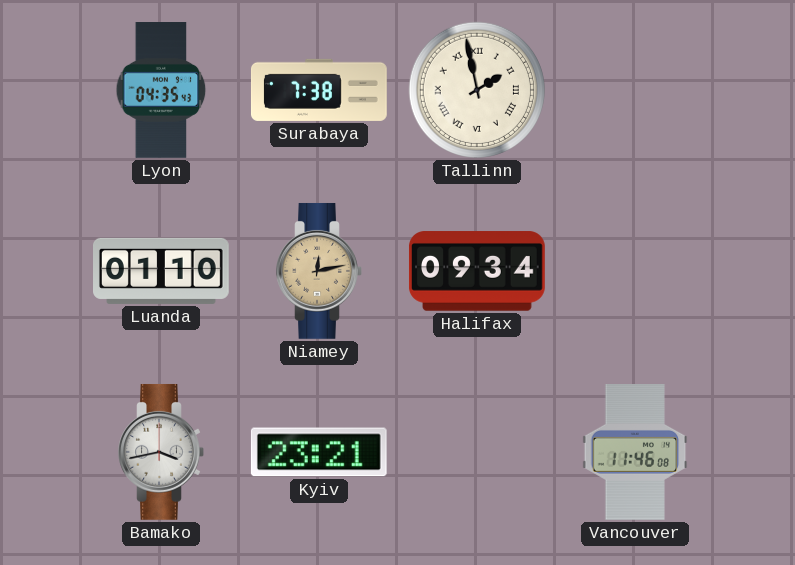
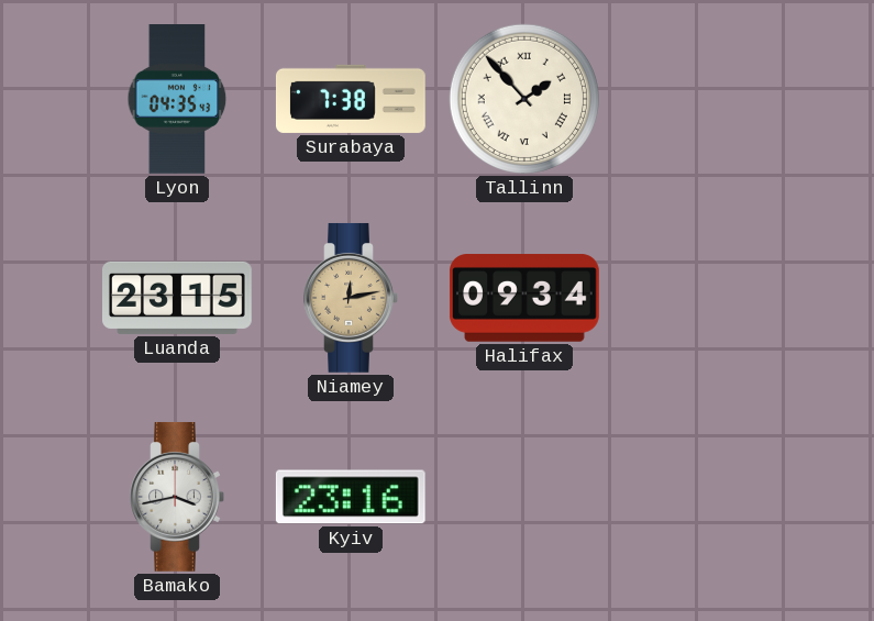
Tallinn: 1:58 -> 1:53
Luanda: 01:10 -> 23:15
Kyiv: 23:21 -> 23:16
Vancouver: 11:46 -> none
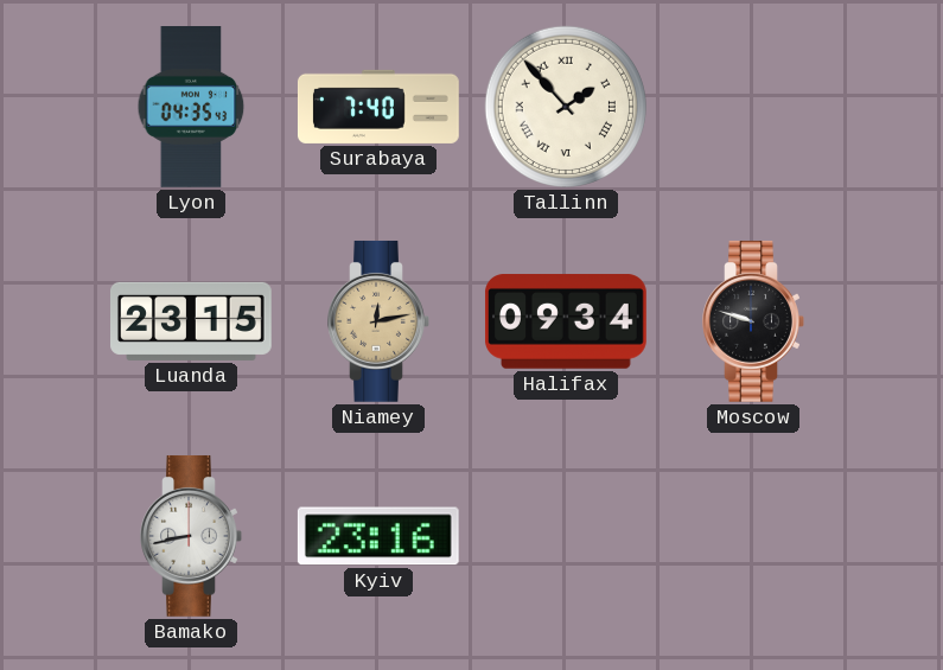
Surabaya: 7:38 -> 7:40
Moscow: none -> 9:48
Bamako: 3:43 -> 8:43
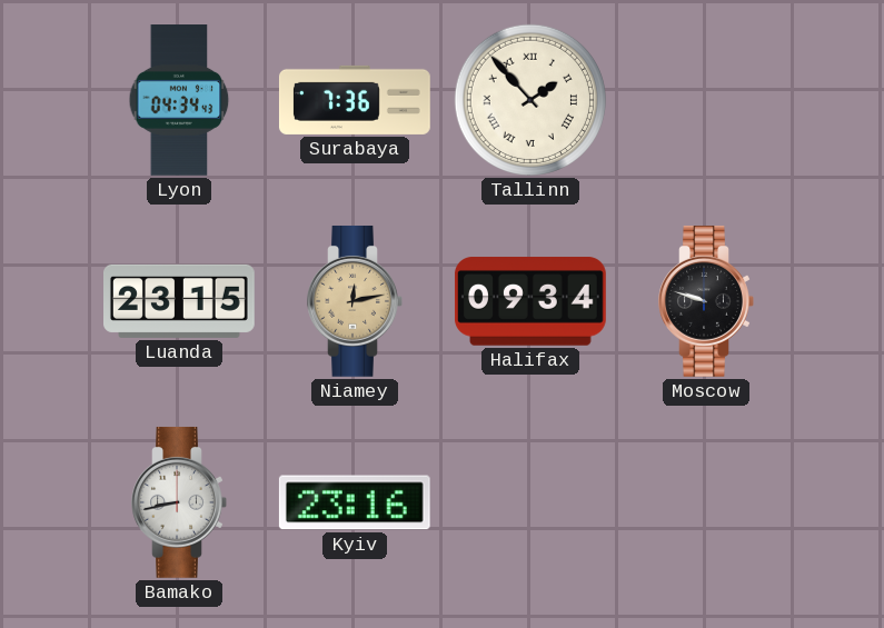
Lyon: 04:35 -> 04:34
Surabaya: 7:40 -> 7:36
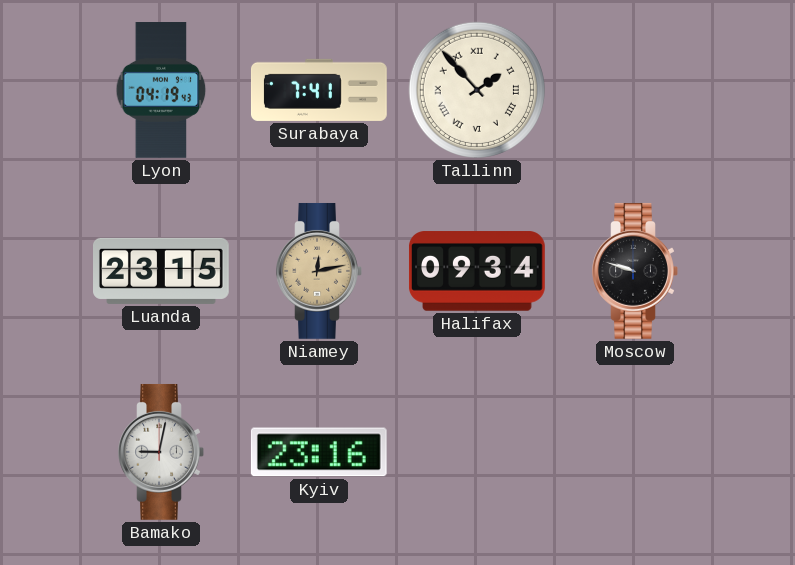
Lyon: 04:34 -> 04:19
Surabaya: 7:36 -> 7:41
Bamako: 8:43 -> 9:02
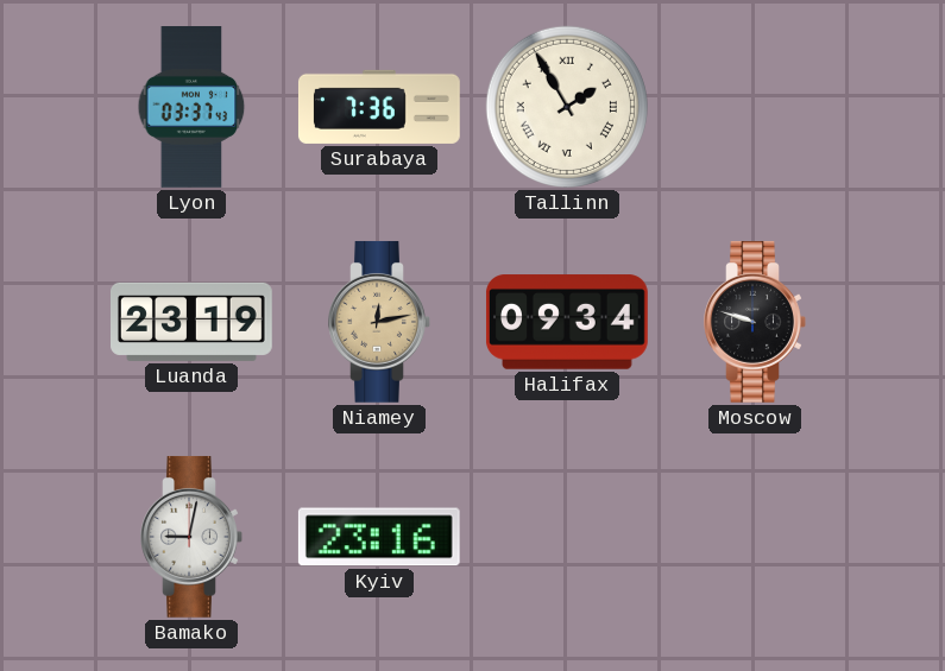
Lyon: 04:19 -> 03:37
Surabaya: 7:41 -> 7:36
Tallinn: 1:53 -> 1:55
Luanda: 23:15 -> 23:19
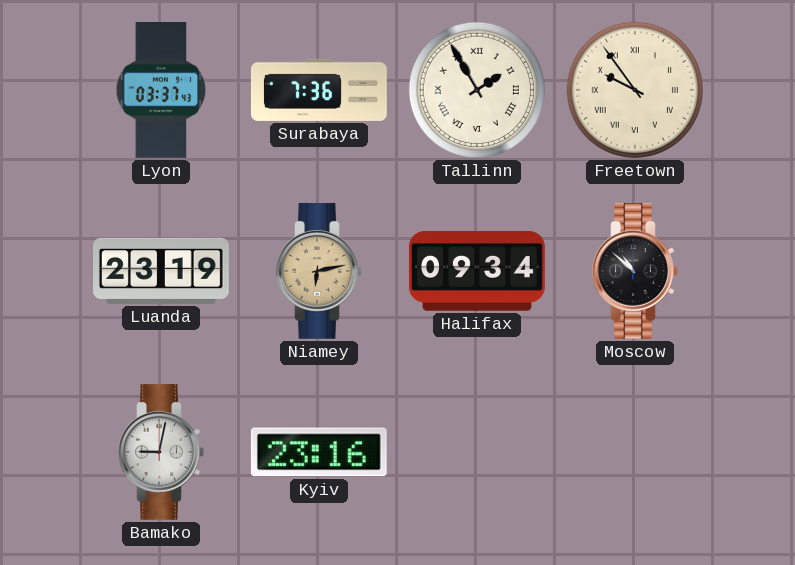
Freetown: none -> 9:54
Niamey: 12:13 -> 6:13
Moscow: 9:48 -> 10:52
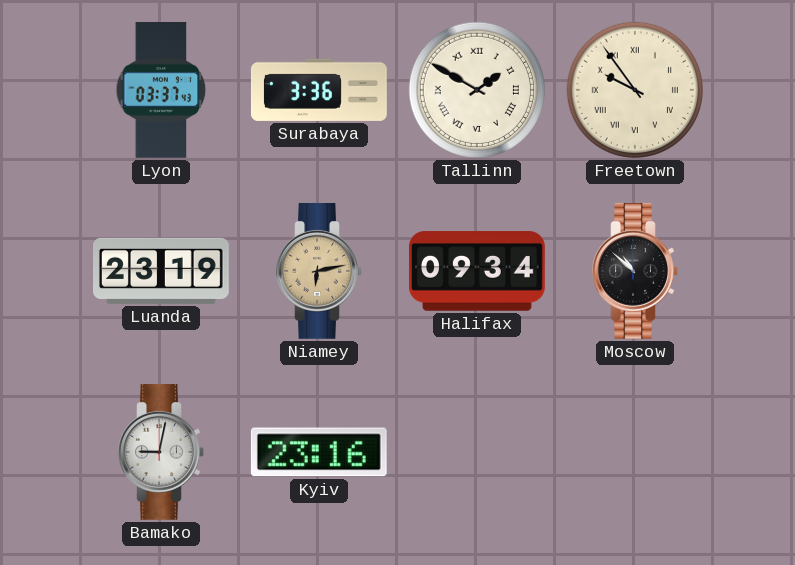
Surabaya: 7:36 -> 3:36
Tallinn: 1:55 -> 1:50
